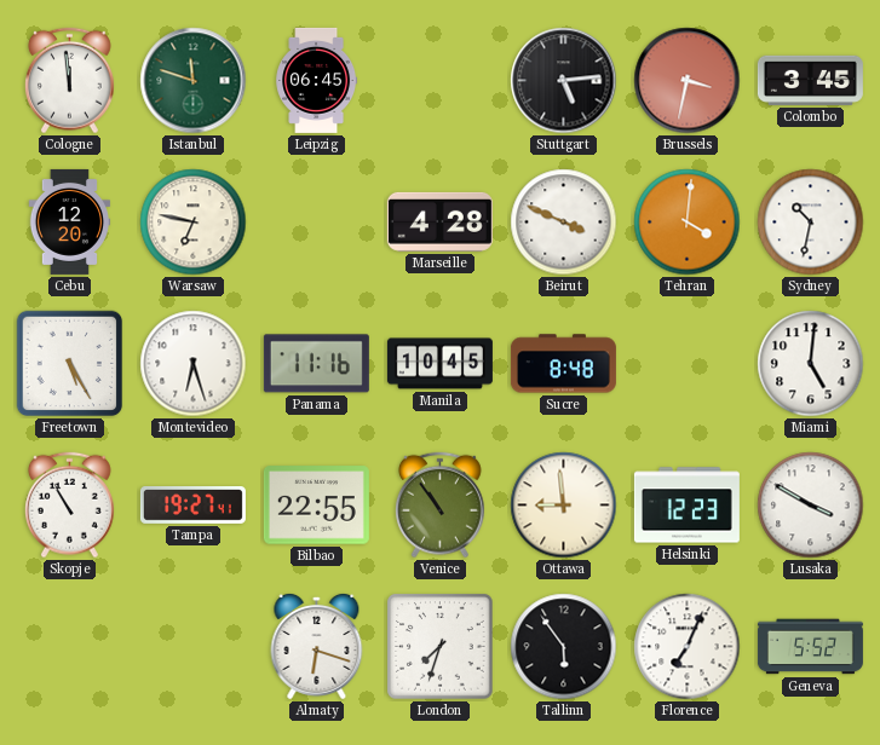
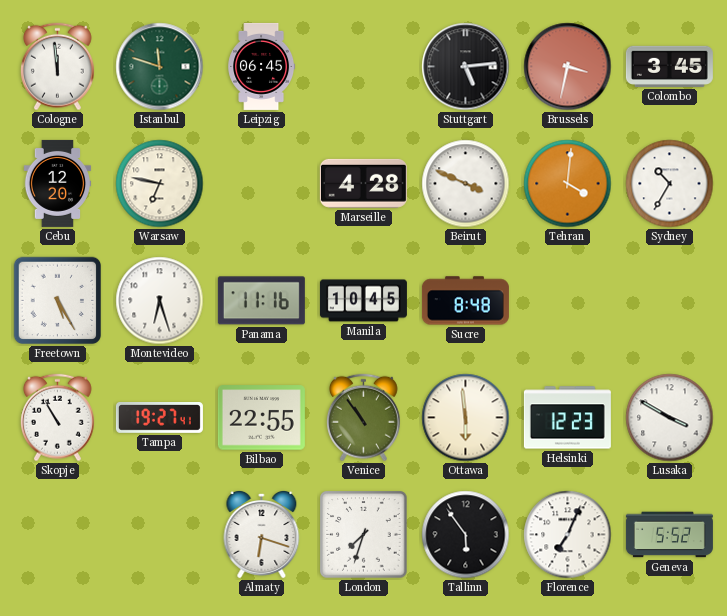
Sydney: 10:32 -> 10:35
Miami: 5:01 -> none
Ottawa: 8:59 -> 5:59
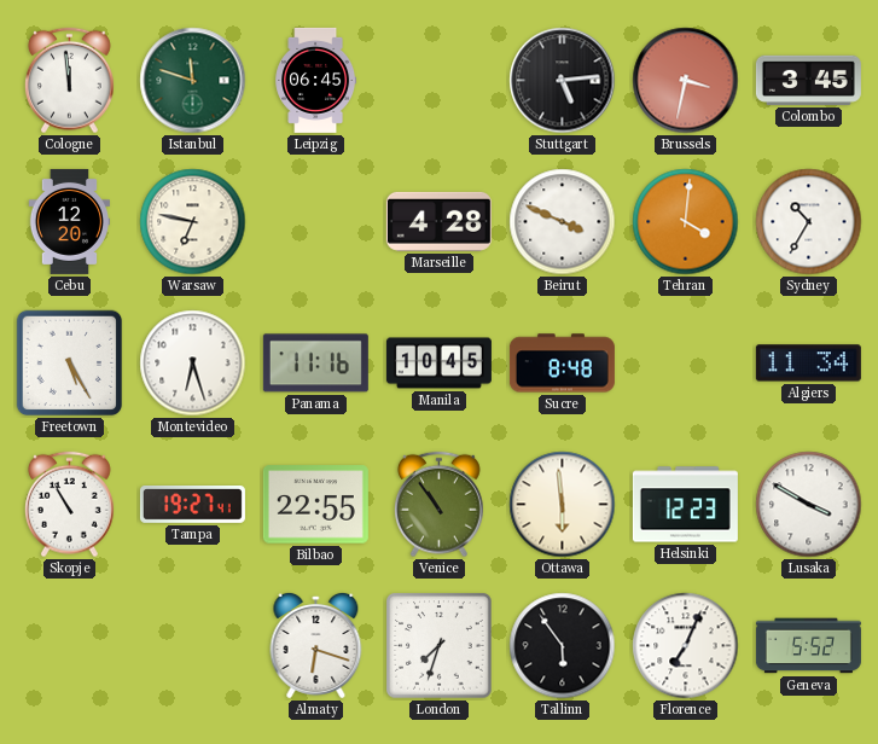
Algiers: none -> 11:34
